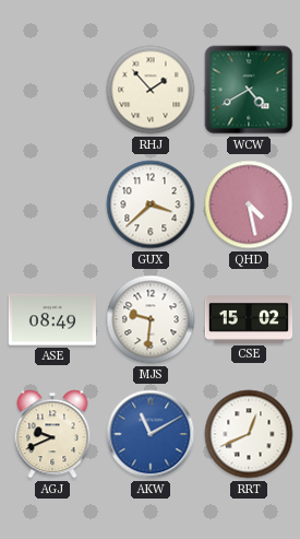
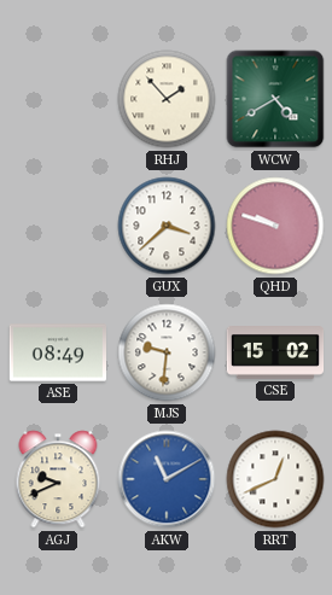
QHD: 4:28 -> 9:48
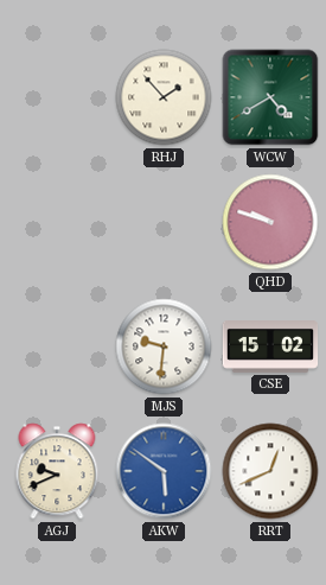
GUX: 3:38 -> none
ASE: 08:49 -> none
AKW: 11:10 -> 5:51
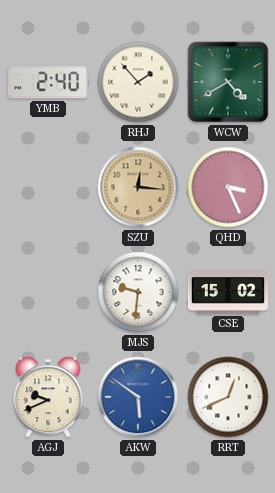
YMB: none -> 2:40
SZU: none -> 12:16
QHD: 9:48 -> 3:26
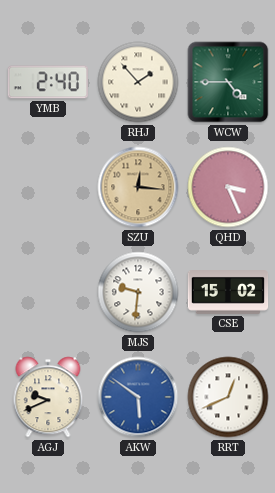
WCW: 4:40 -> 4:45
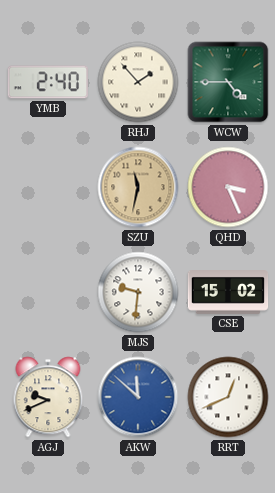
SZU: 12:16 -> 11:32
AKW: 5:51 -> 11:52
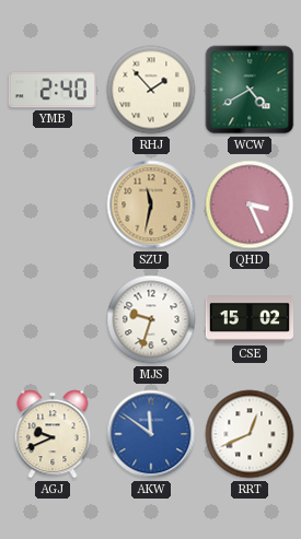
WCW: 4:45 -> 4:40
MJS: 9:31 -> 9:33
AKW: 11:52 -> 11:51
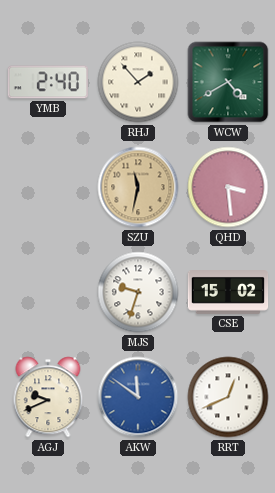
QHD: 3:26 -> 3:29
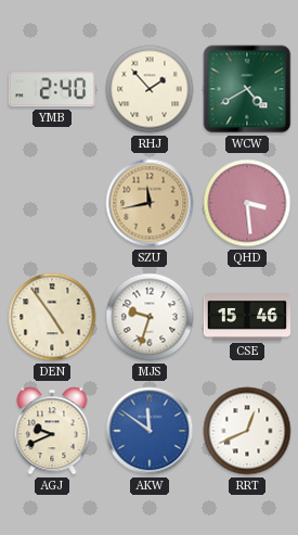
SZU: 11:32 -> 11:43
DEN: none -> 4:54
CSE: 15:02 -> 15:46
